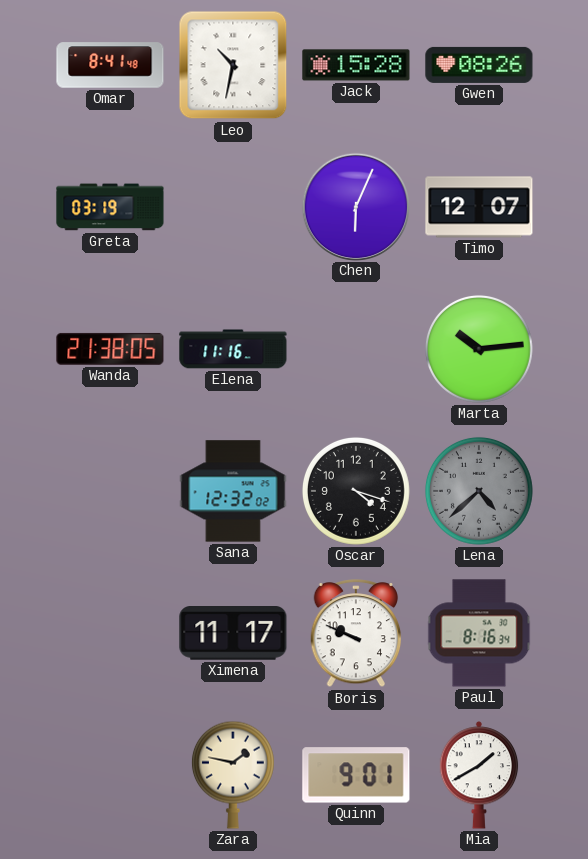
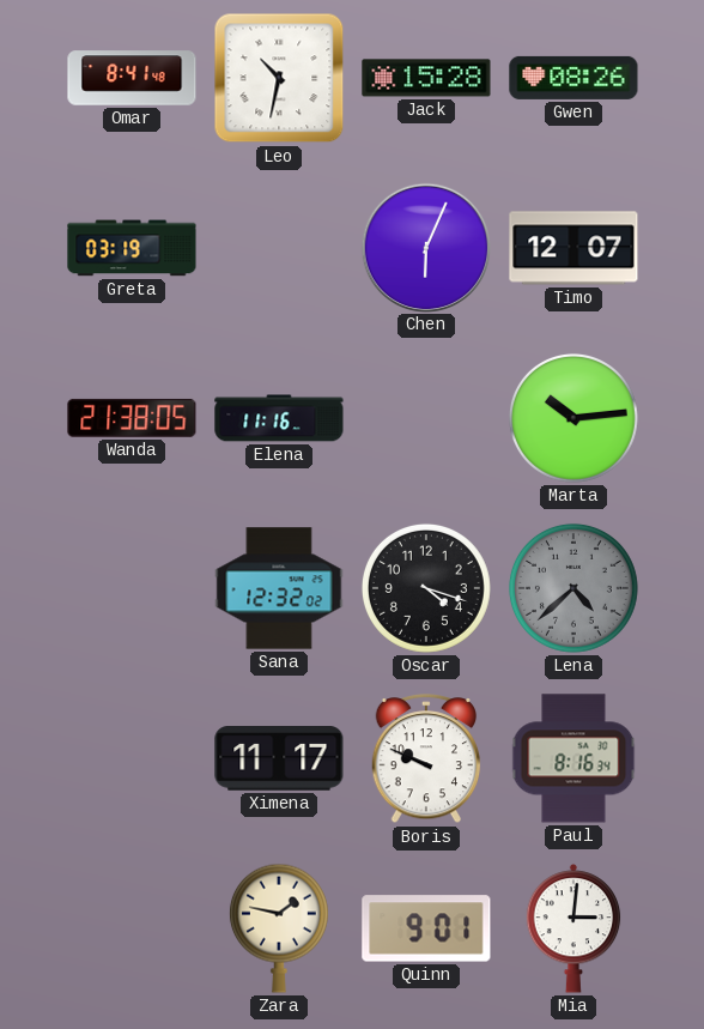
Mia: 1:40 -> 3:01
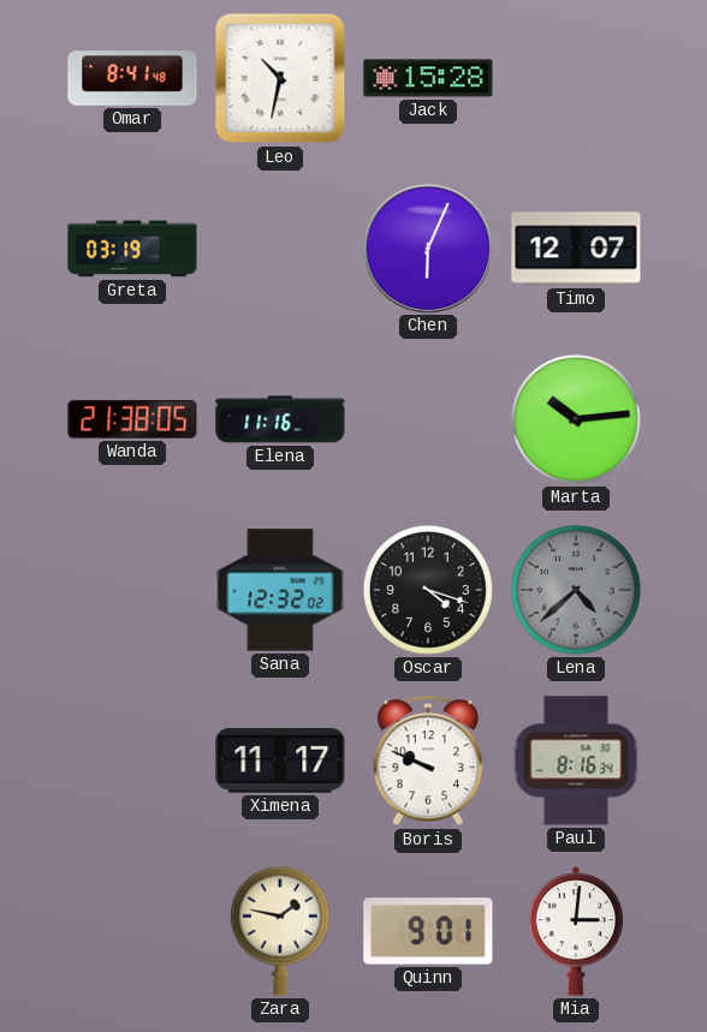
Gwen: 08:26 -> none
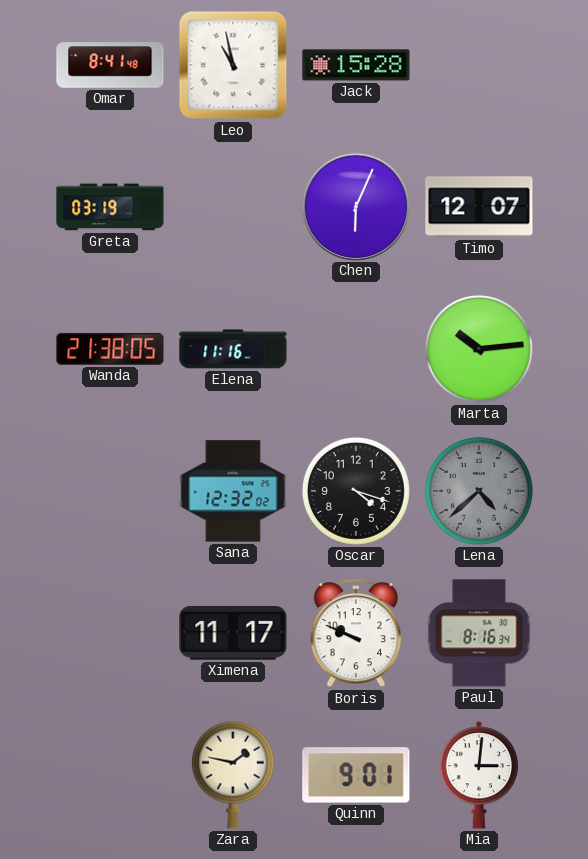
Leo: 10:32 -> 10:58
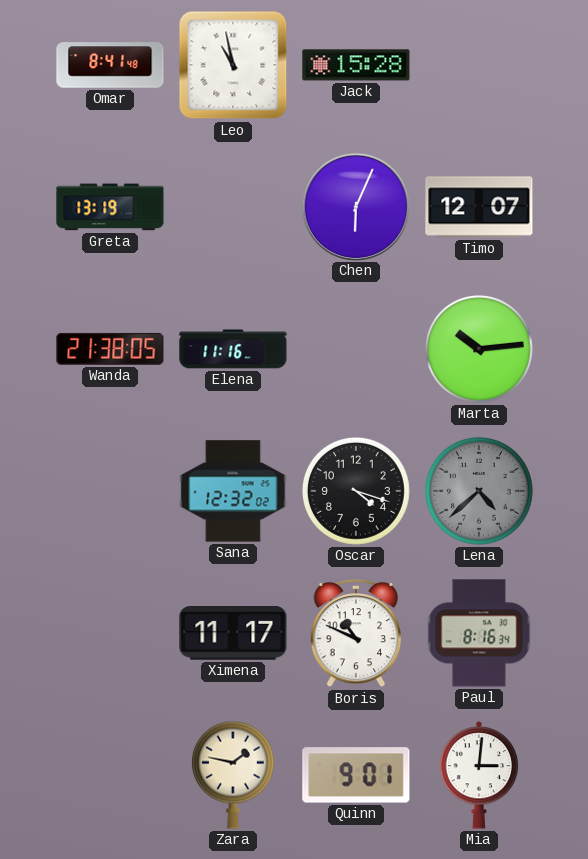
Greta: 03:19 -> 13:19
Boris: 9:49 -> 10:49
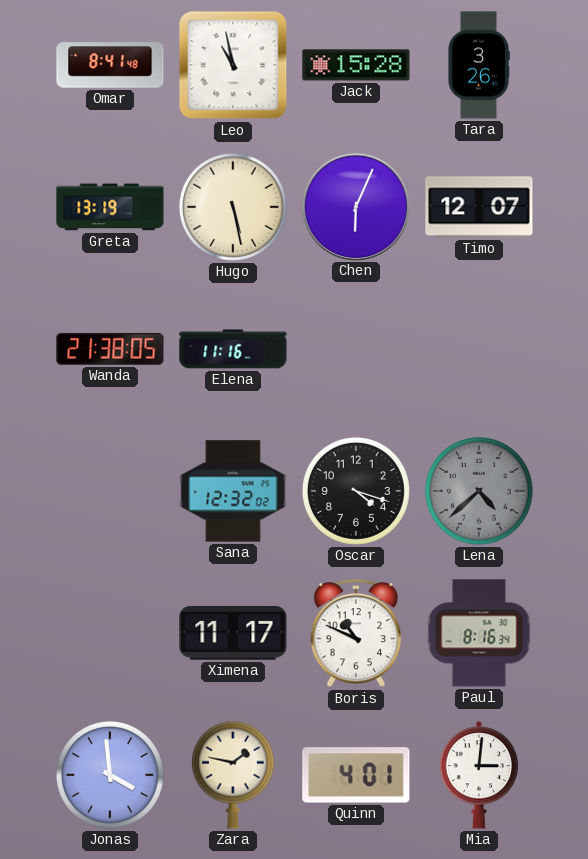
Tara: none -> 3:26
Hugo: none -> 5:28
Marta: 10:14 -> none
Jonas: none -> 3:59
Quinn: 9:01 -> 4:01
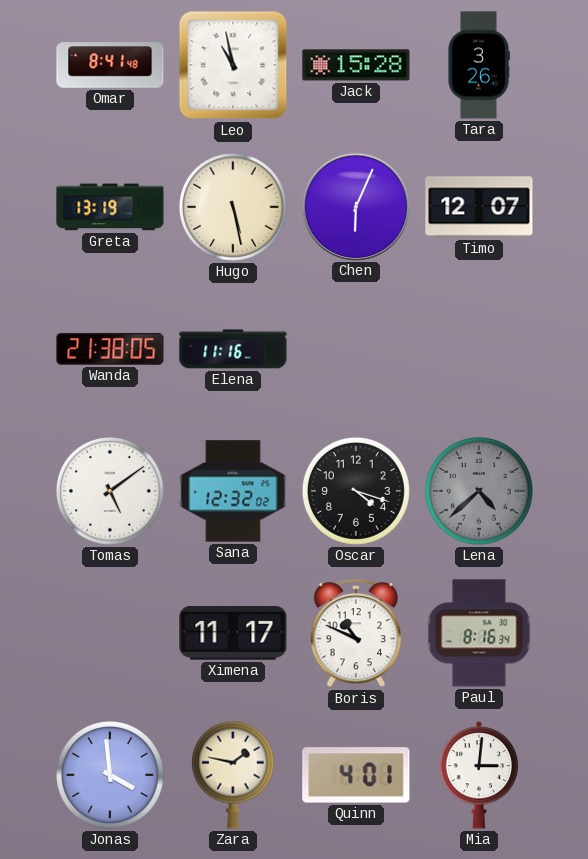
Tomas: none -> 5:09
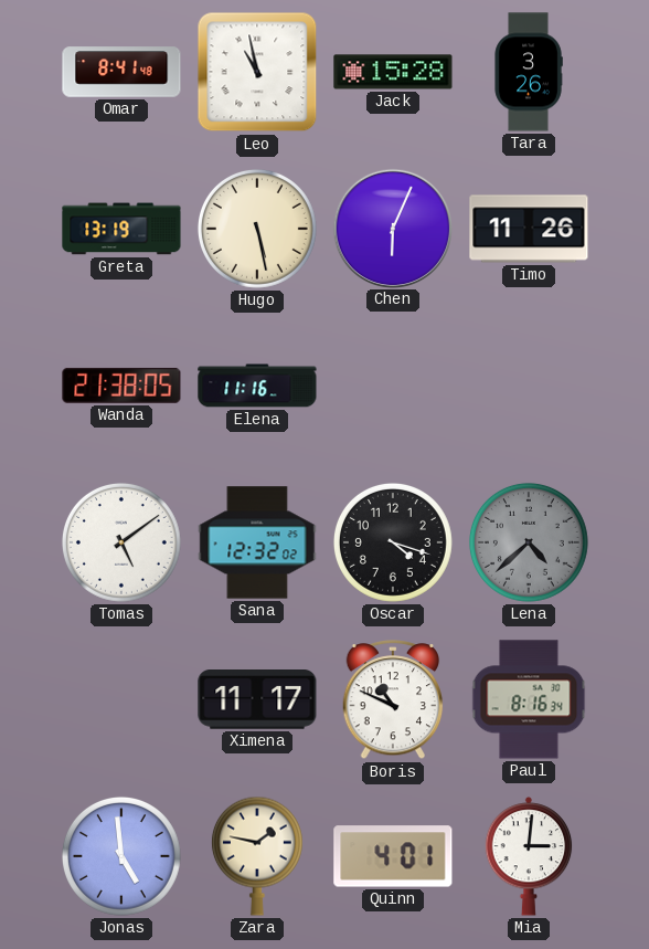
Timo: 12:07 -> 11:26
Jonas: 3:59 -> 4:59
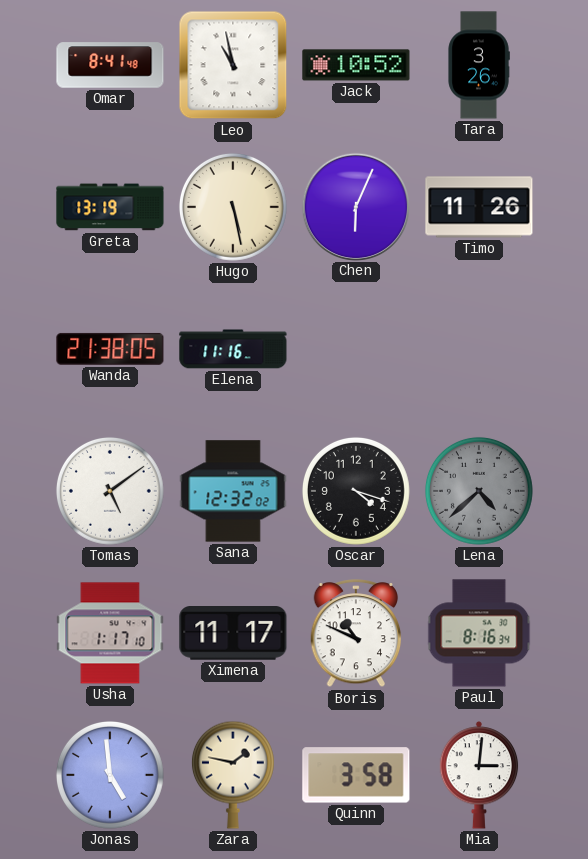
Jack: 15:28 -> 10:52
Usha: none -> 1:17
Quinn: 4:01 -> 3:58
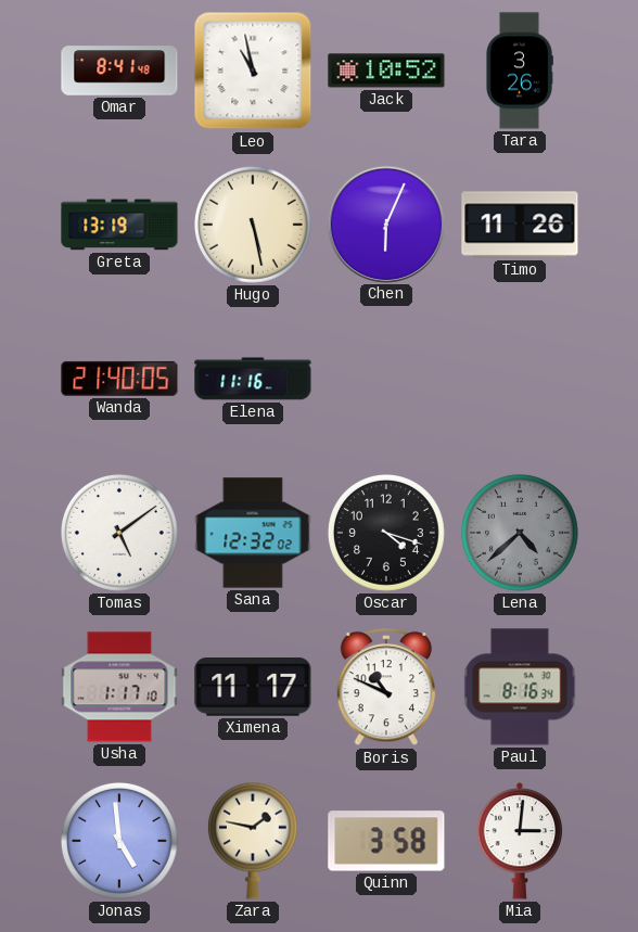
Wanda: 21:38 -> 21:40
